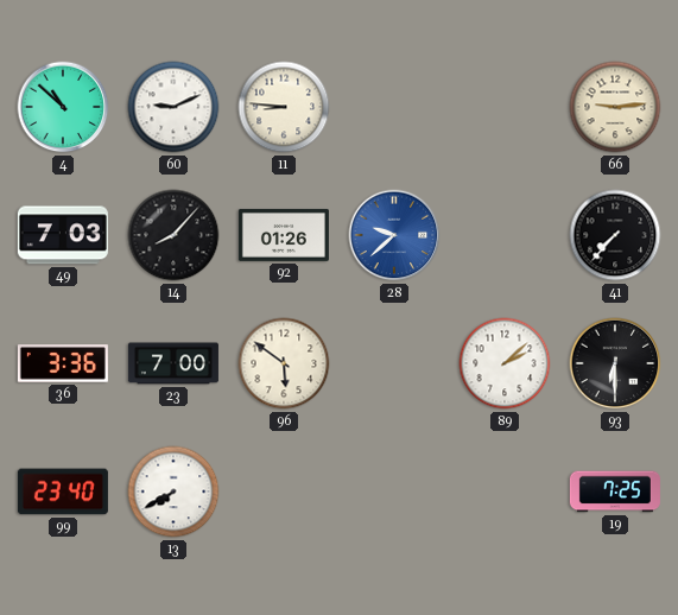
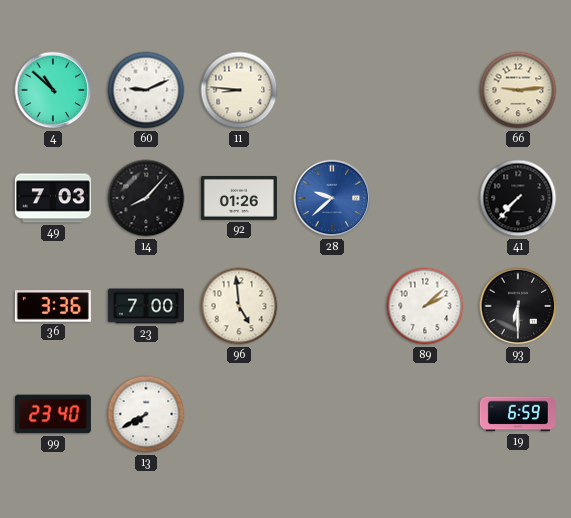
96: 5:51 -> 4:59
19: 7:25 -> 6:59
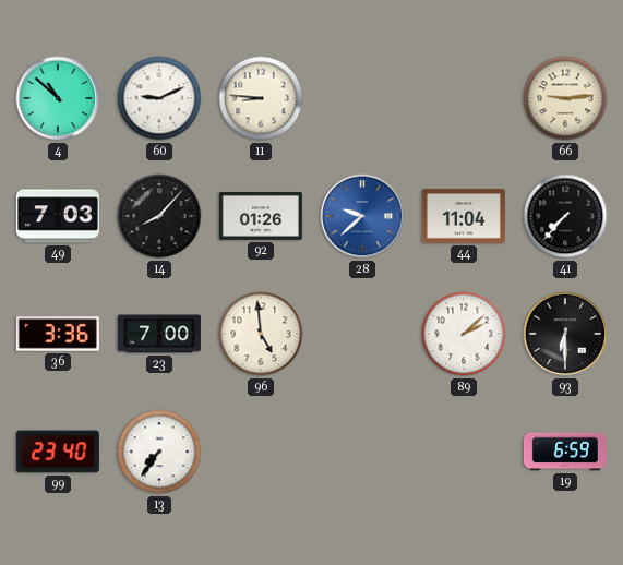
44: none -> 11:04
13: 7:40 -> 7:36
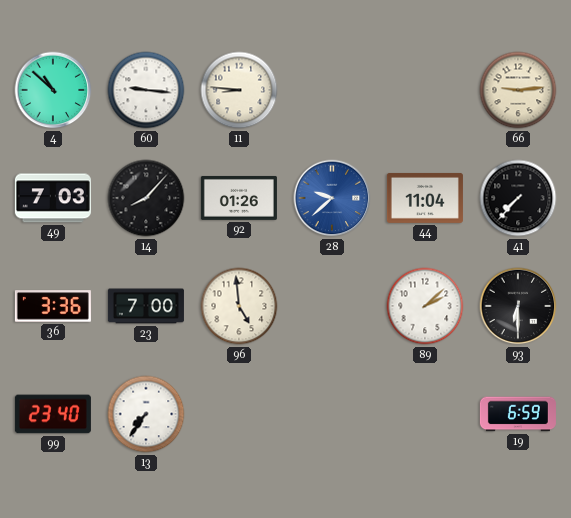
60: 9:11 -> 9:16
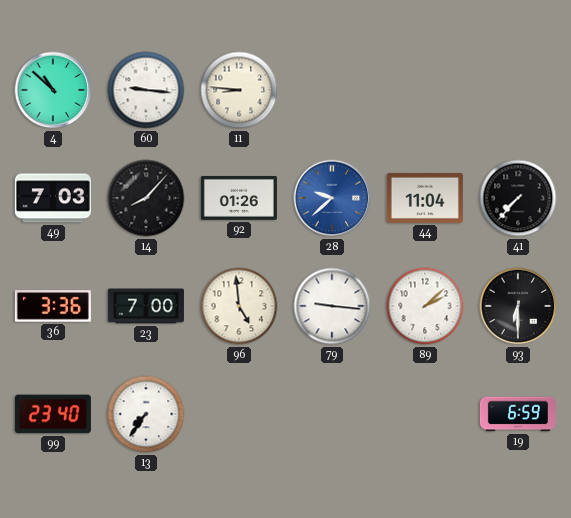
66: 9:14 -> none
79: none -> 9:16
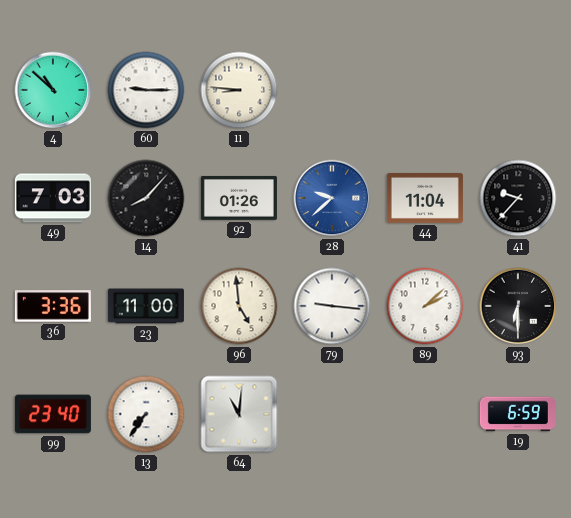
60: 9:16 -> 9:15
41: 7:37 -> 9:37
23: 7:00 -> 11:00
64: none -> 11:01
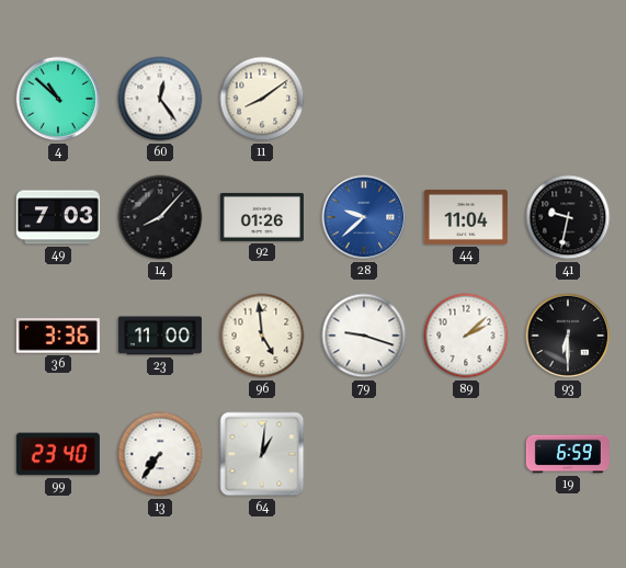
60: 9:15 -> 12:24
11: 8:46 -> 8:09
41: 9:37 -> 9:32
79: 9:16 -> 9:18
64: 11:01 -> 1:01
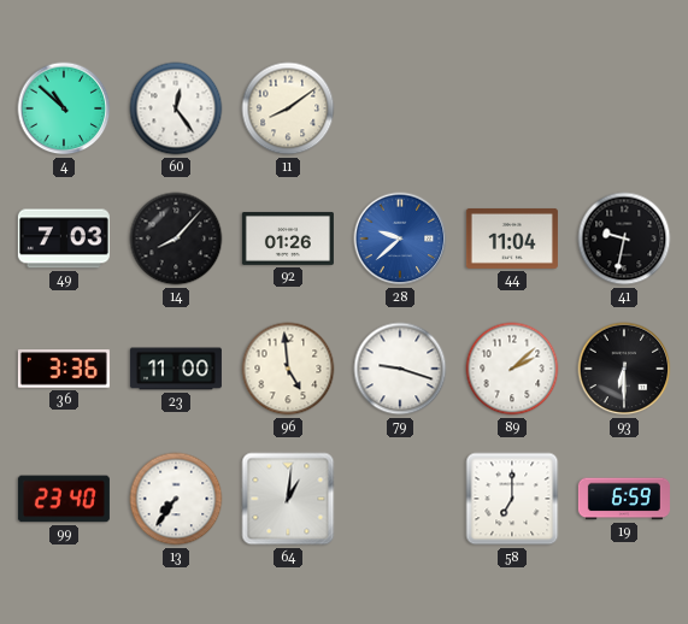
58: none -> 7:00
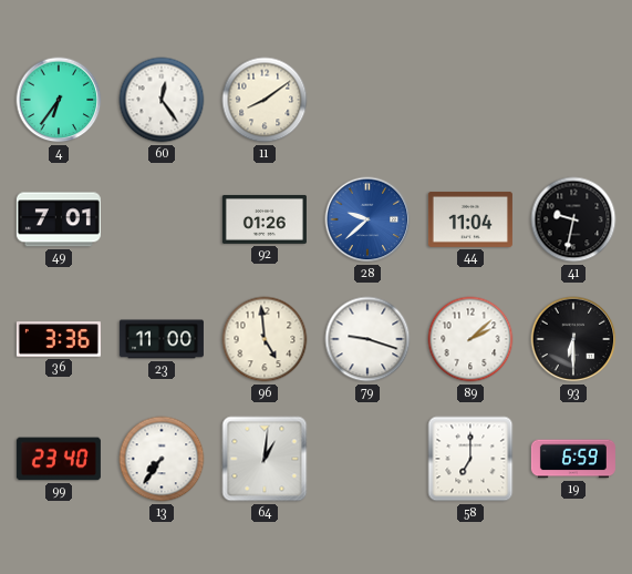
4: 10:52 -> 6:36
49: 7:03 -> 7:01
14: 8:07 -> none
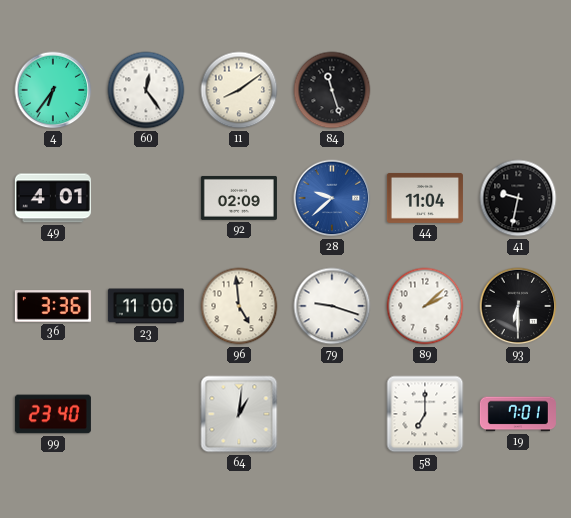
84: none -> 11:27
49: 7:01 -> 4:01
92: 01:26 -> 02:09
13: 7:36 -> none
19: 6:59 -> 7:01
